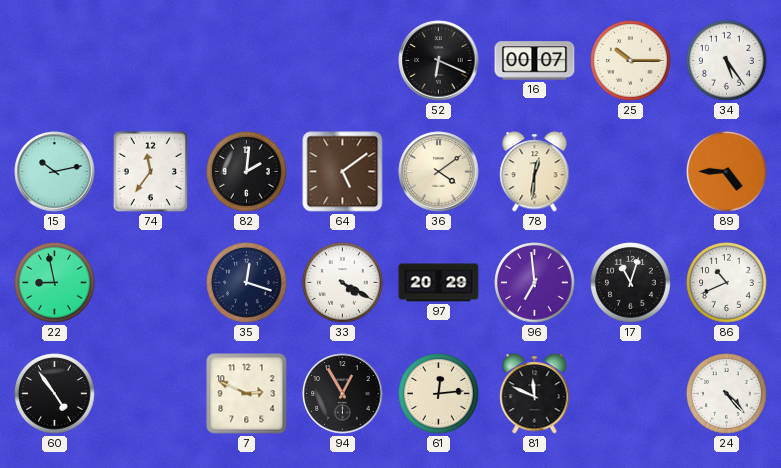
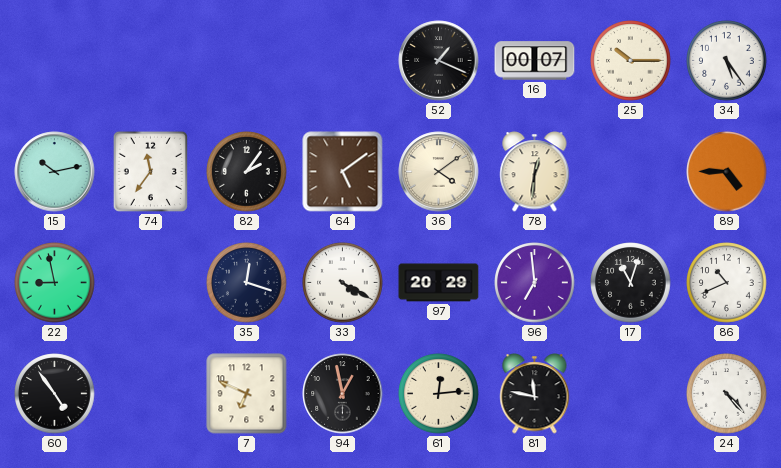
52: 6:19 -> 1:19
82: 2:01 -> 2:06
7: 2:49 -> 6:49
94: 12:55 -> 12:58
81: 11:49 -> 11:47
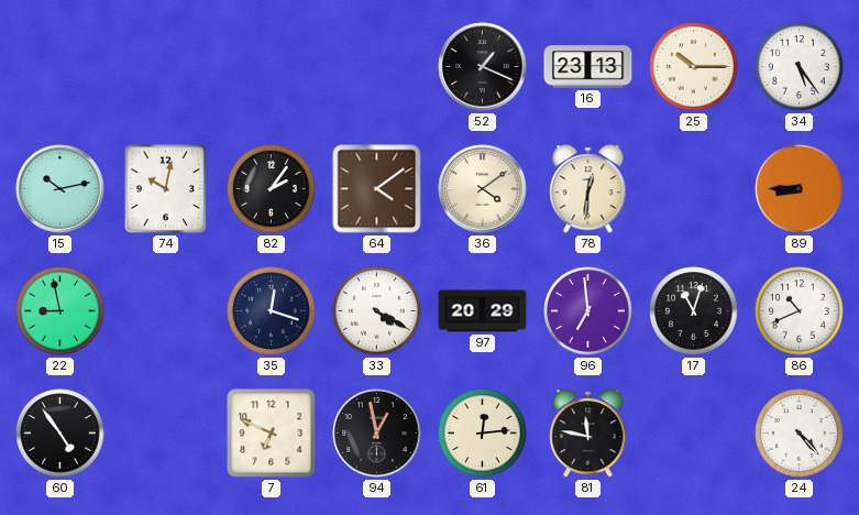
16: 00:07 -> 23:13
74: 11:36 -> 10:02
64: 5:09 -> 4:09
89: 4:45 -> 8:45
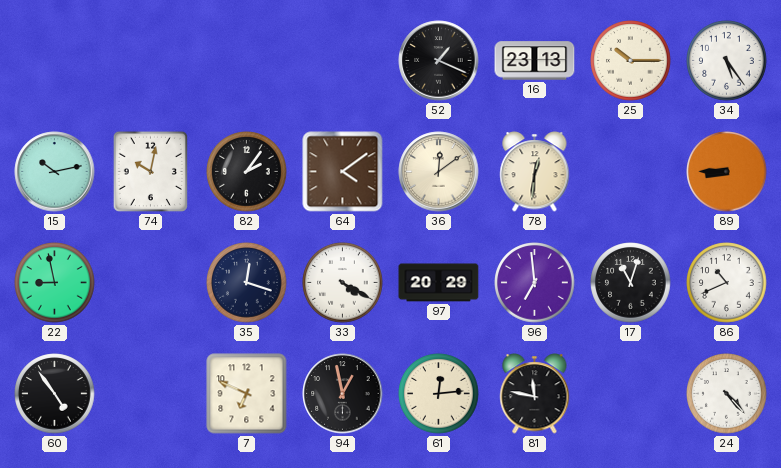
36: 4:09 -> 12:09
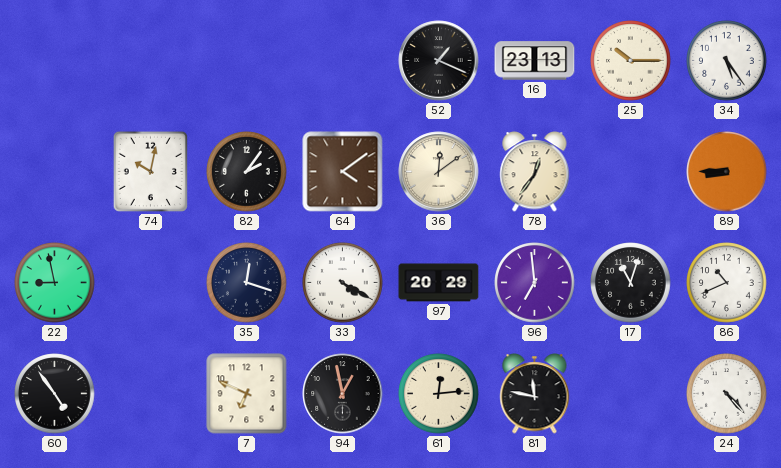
15: 10:13 -> none
78: 12:31 -> 12:36
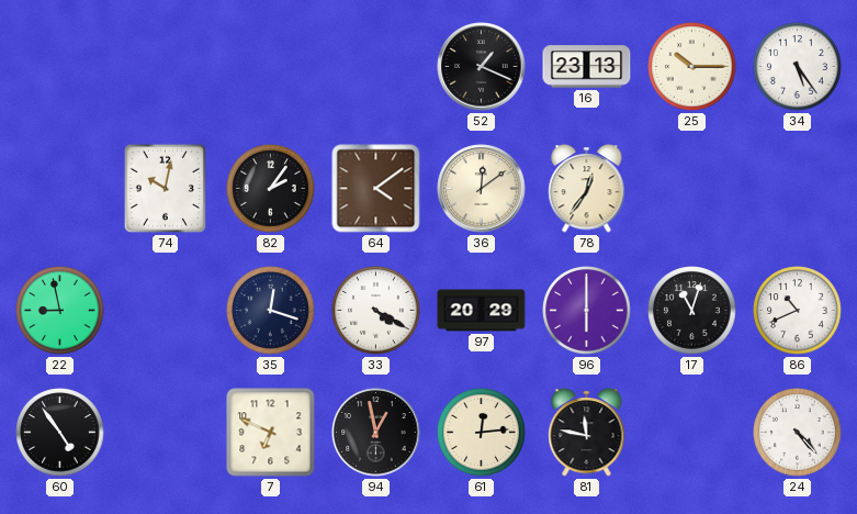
89: 8:45 -> none
96: 6:59 -> 6:00
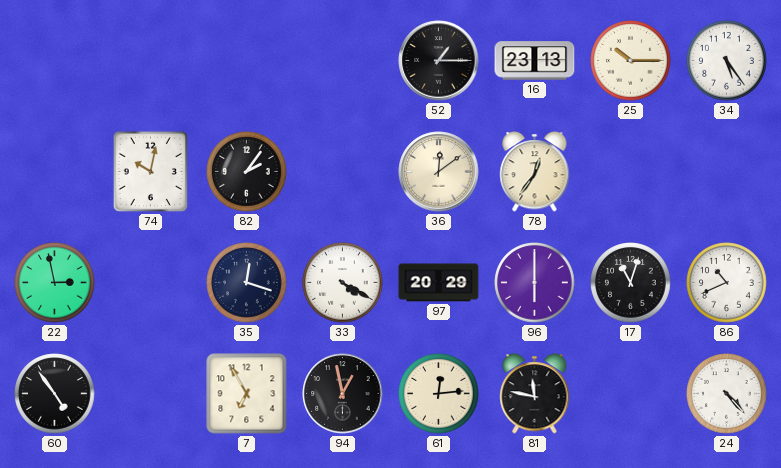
52: 1:19 -> 1:15
64: 4:09 -> none
22: 8:58 -> 2:58
7: 6:49 -> 6:55
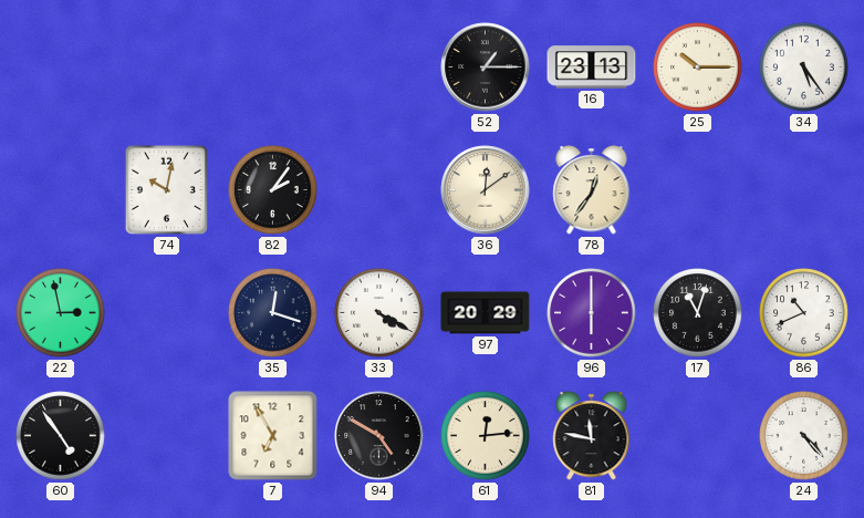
94: 12:58 -> 4:50
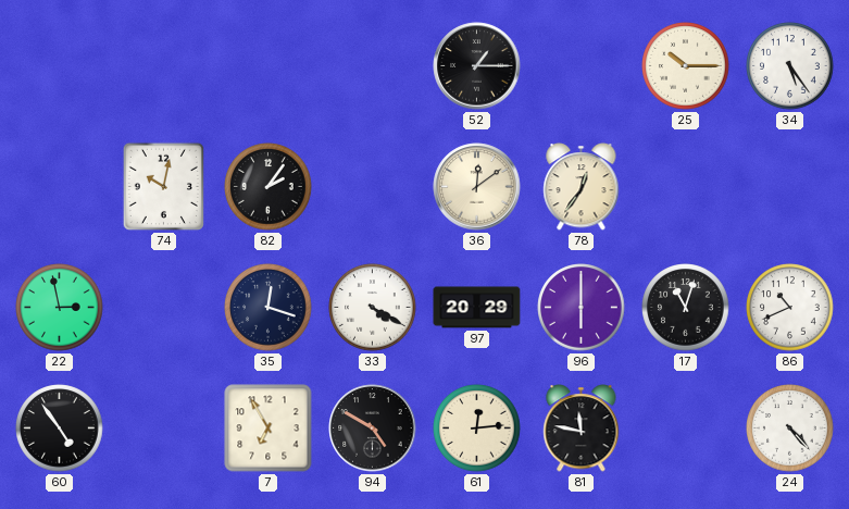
16: 23:13 -> none
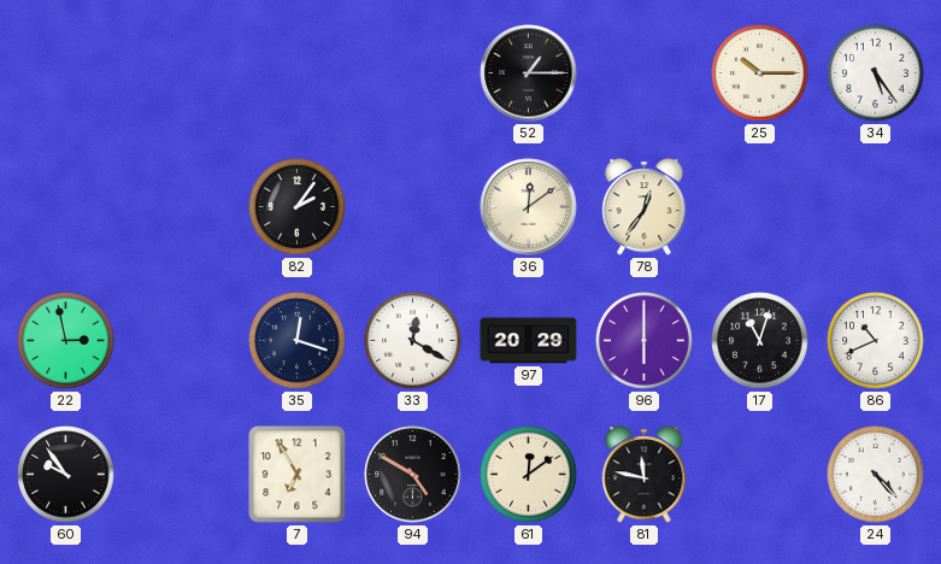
74: 10:02 -> none
33: 4:20 -> 12:20
60: 4:54 -> 9:54
61: 12:14 -> 12:09
